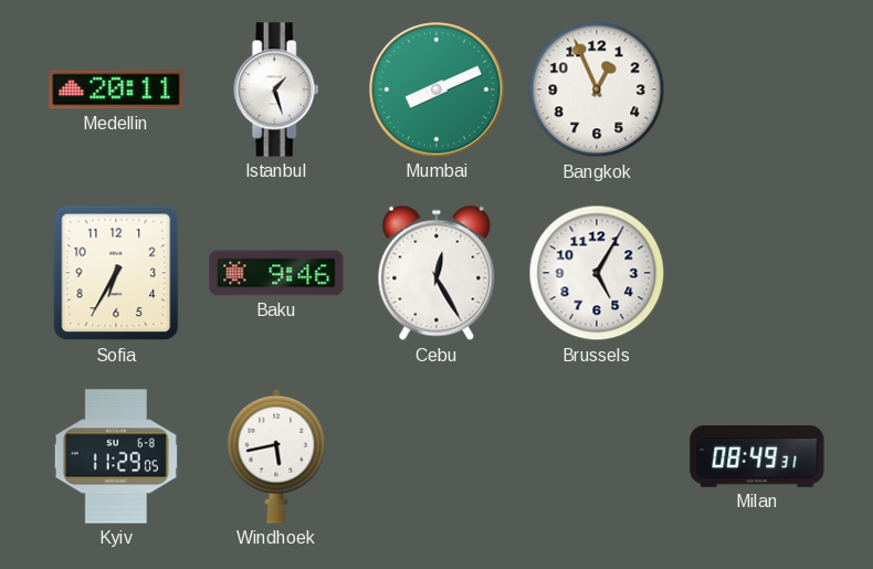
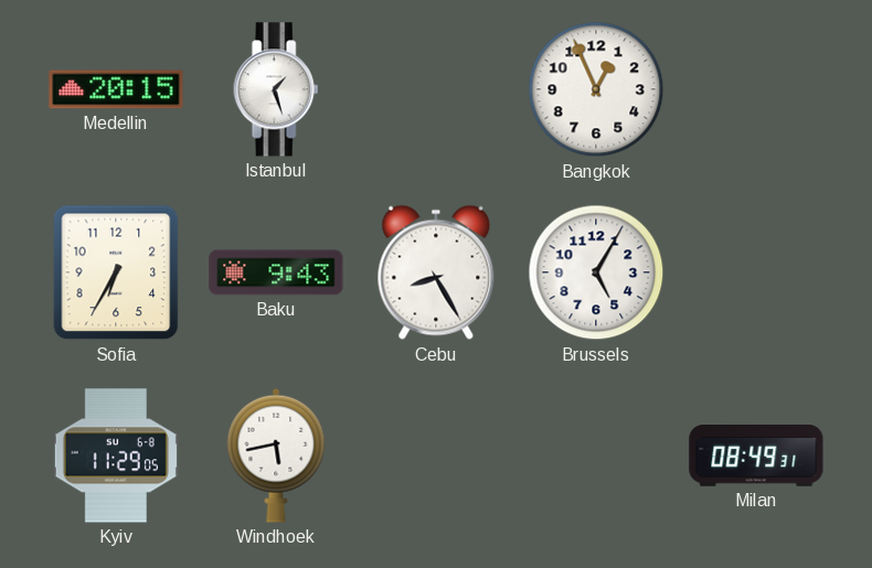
Medellin: 20:11 -> 20:15
Mumbai: 8:11 -> none
Baku: 9:46 -> 9:43
Cebu: 12:25 -> 8:25
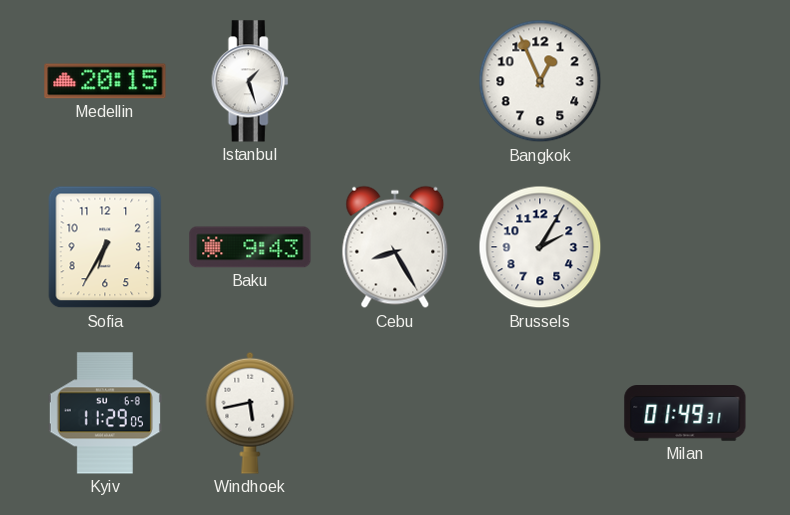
Brussels: 5:05 -> 2:05
Milan: 08:49 -> 01:49
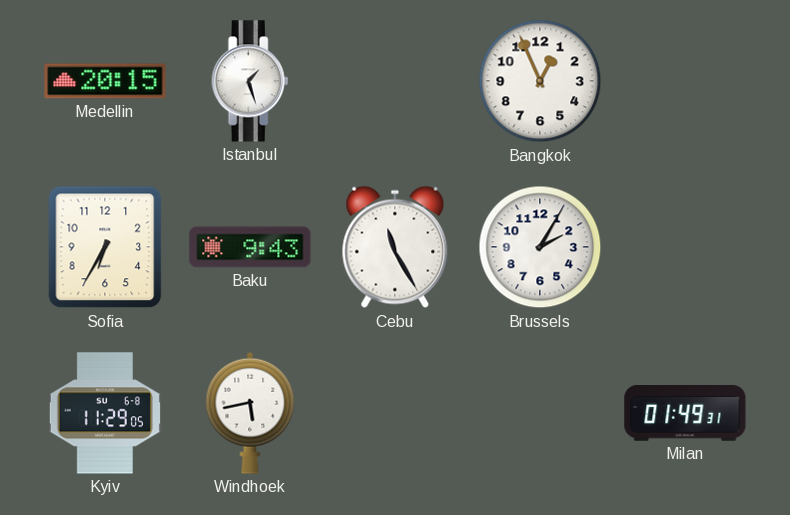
Cebu: 8:25 -> 11:25
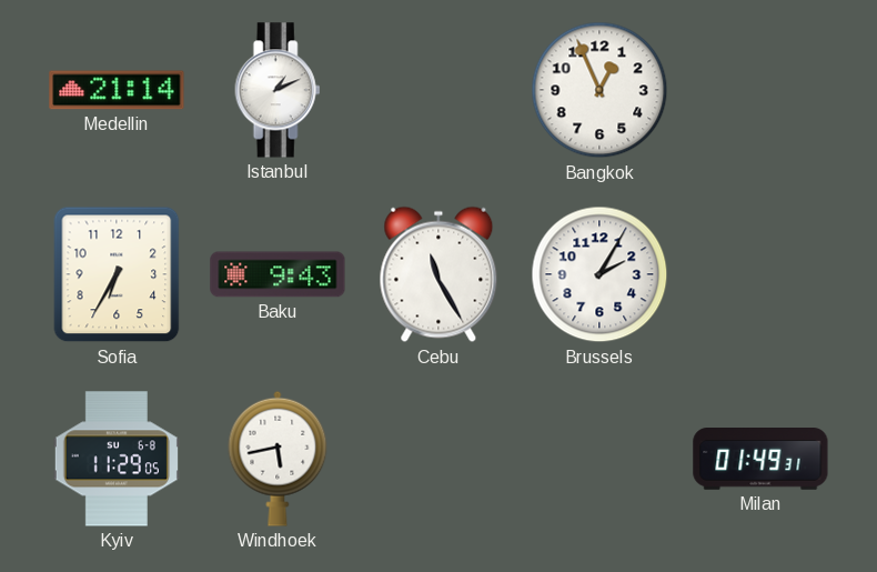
Medellin: 20:15 -> 21:14
Istanbul: 1:27 -> 1:11
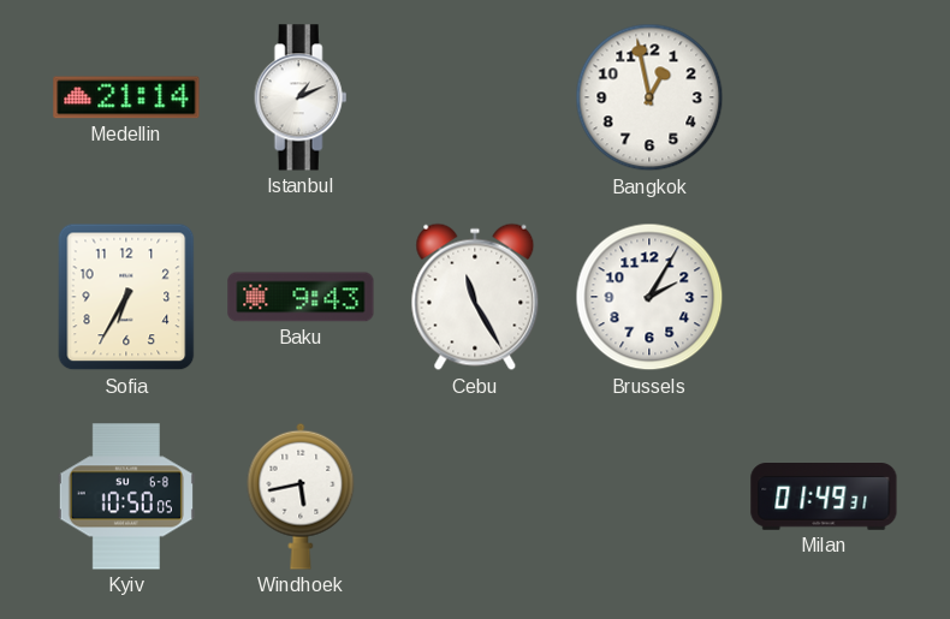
Bangkok: 12:56 -> 12:58
Kyiv: 11:29 -> 10:50
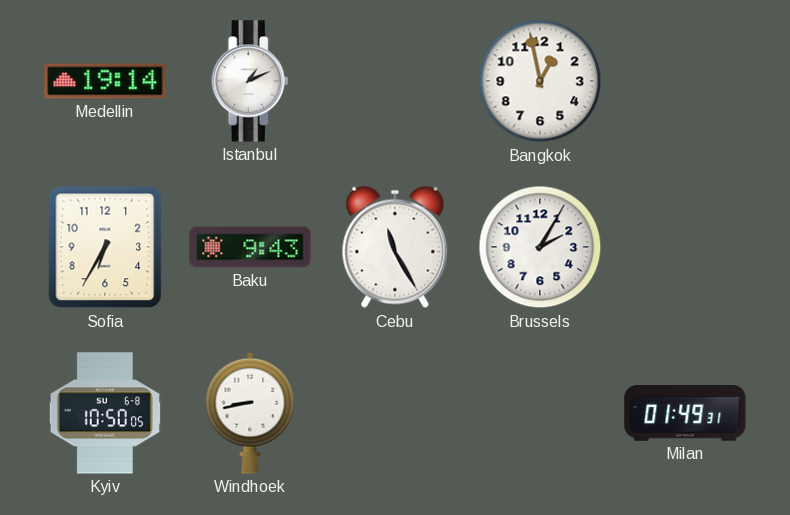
Medellin: 21:14 -> 19:14
Windhoek: 5:43 -> 8:43
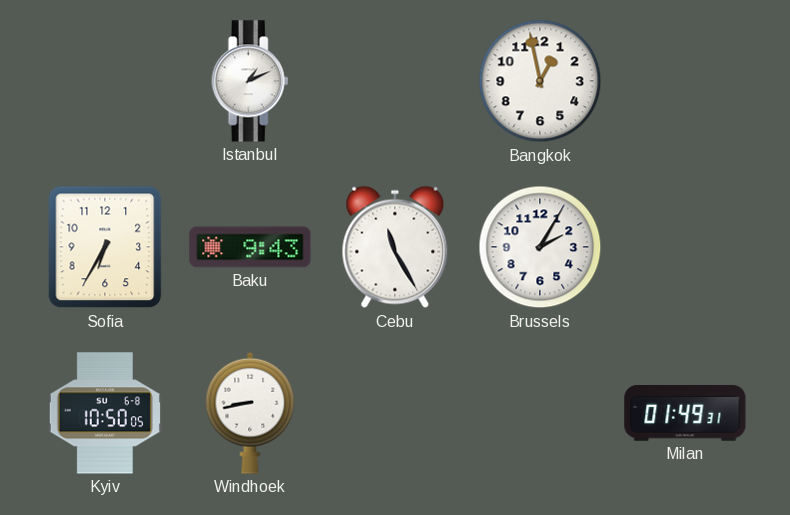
Medellin: 19:14 -> none
